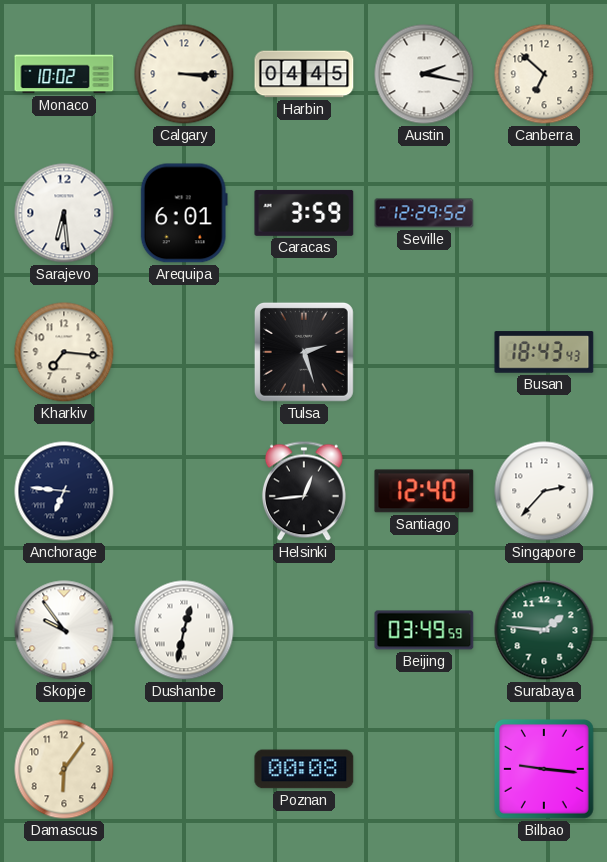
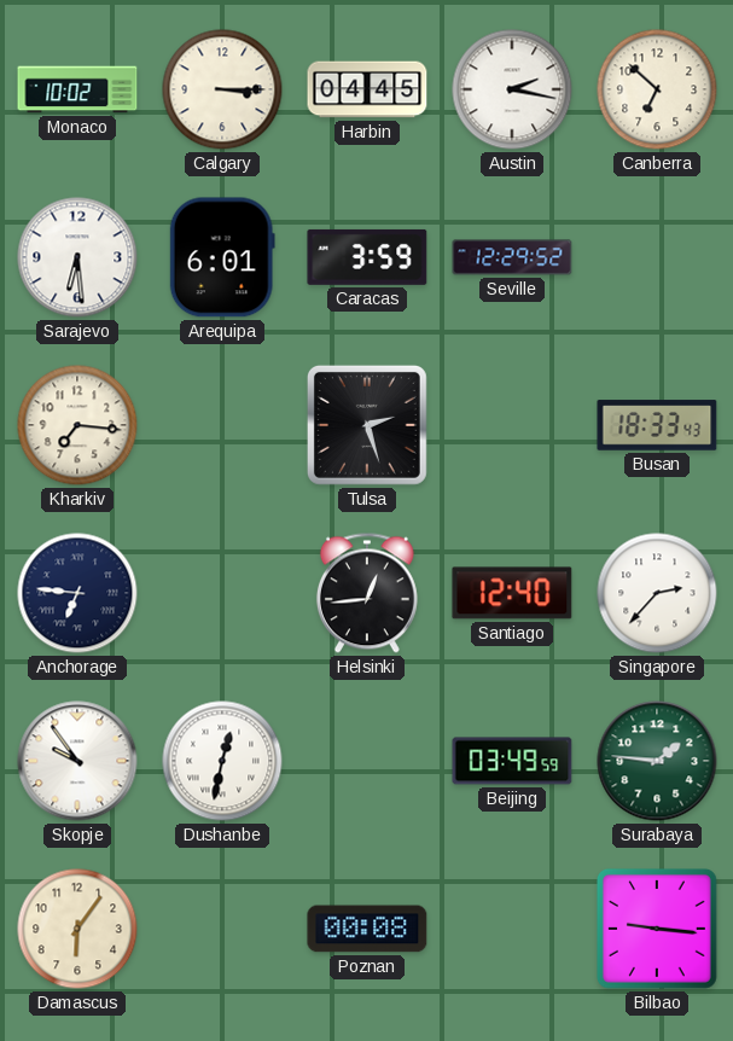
Busan: 18:43 -> 18:33
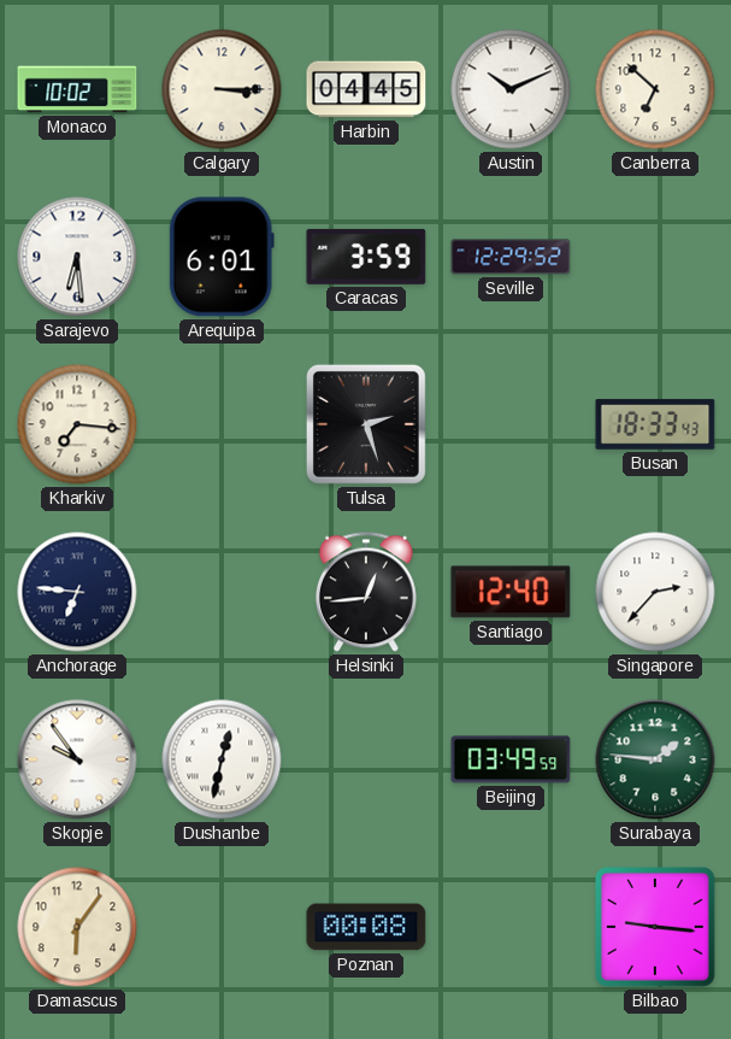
Austin: 2:17 -> 10:11
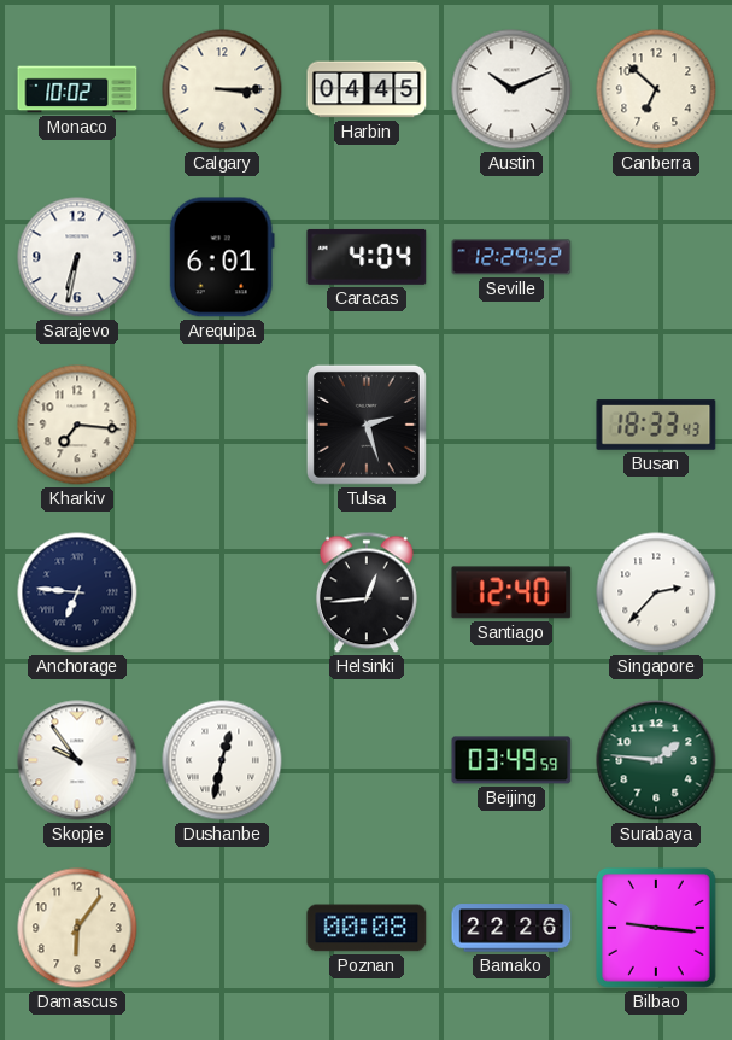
Sarajevo: 6:29 -> 6:32
Caracas: 3:59 -> 4:04
Bamako: none -> 22:26
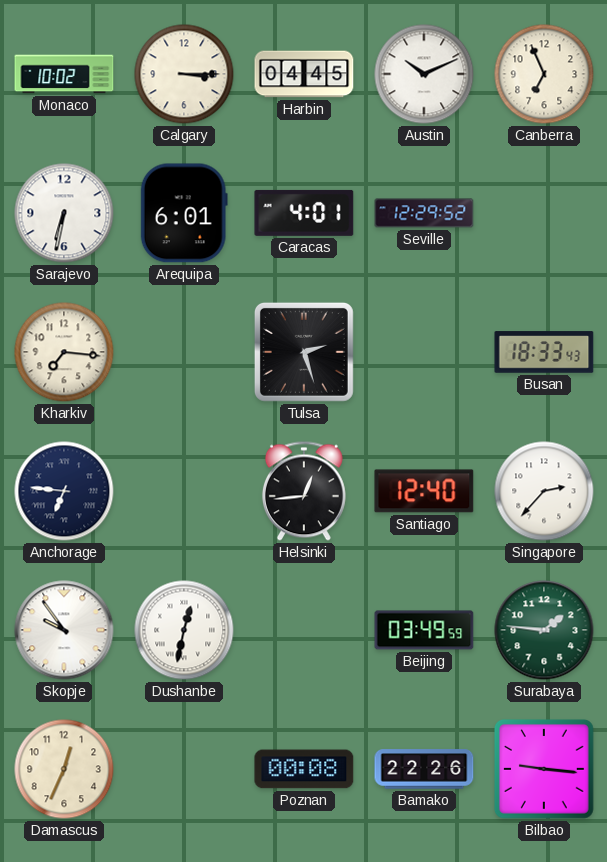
Canberra: 6:52 -> 6:56
Caracas: 4:04 -> 4:01
Damascus: 6:06 -> 12:34
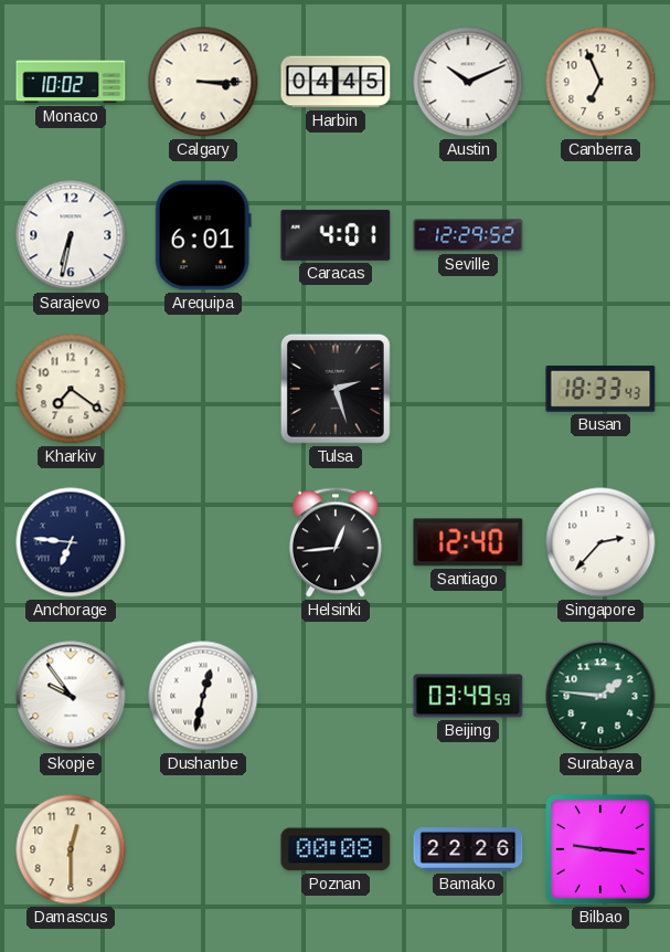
Kharkiv: 7:16 -> 7:21
Damascus: 12:34 -> 12:30
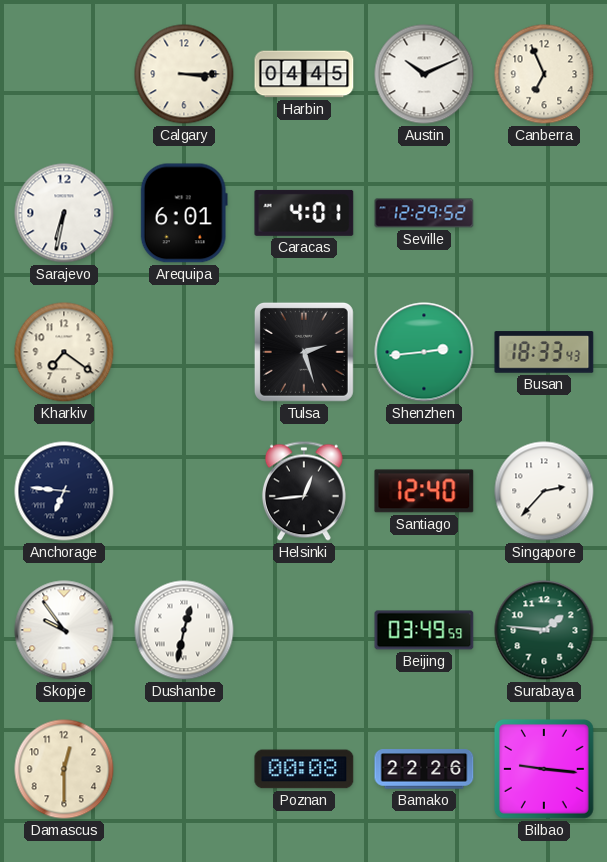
Monaco: 10:02 -> none
Shenzhen: none -> 2:44
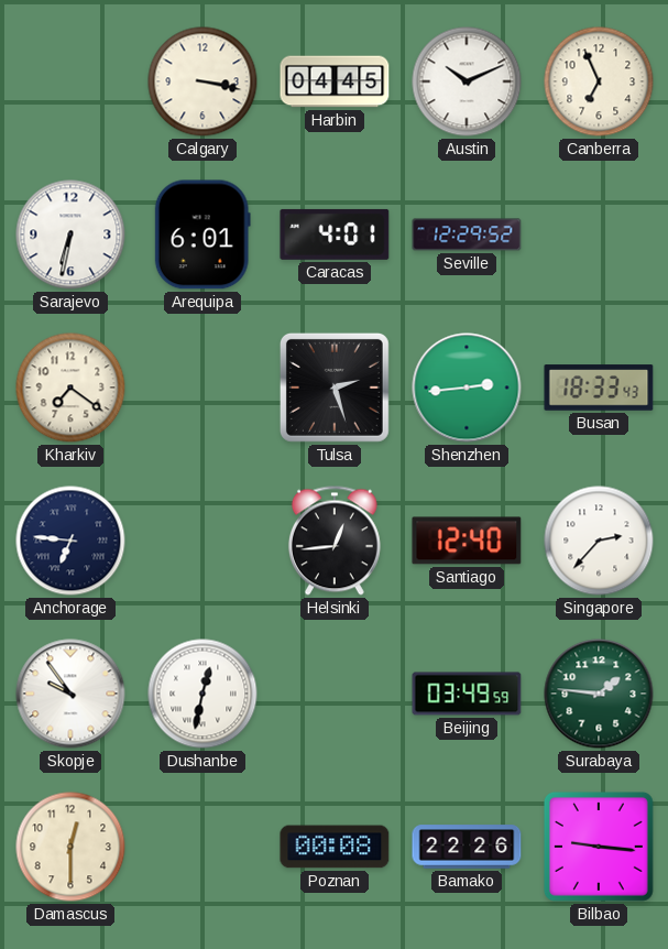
Calgary: 3:15 -> 3:17
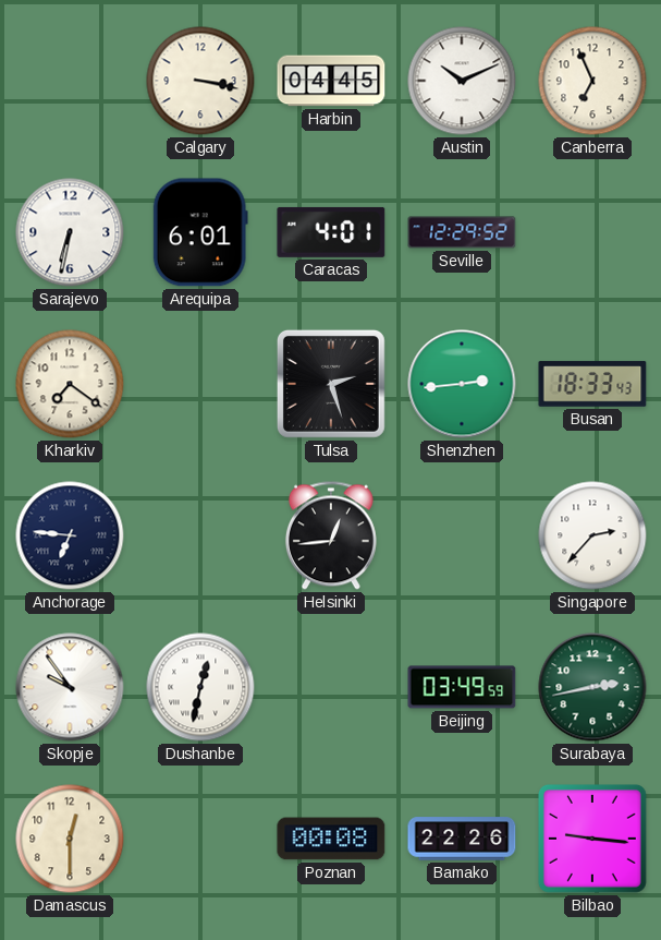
Santiago: 12:40 -> none
Surabaya: 1:46 -> 2:43
